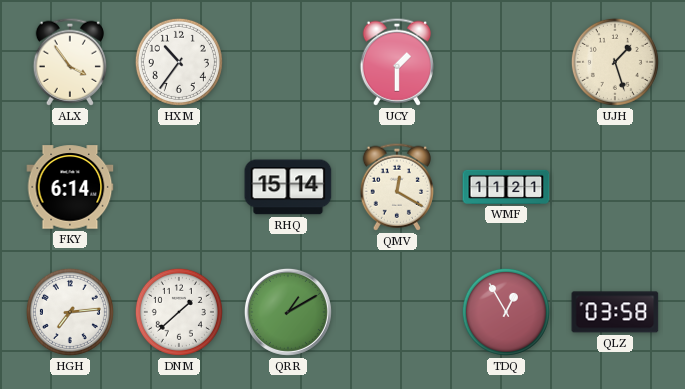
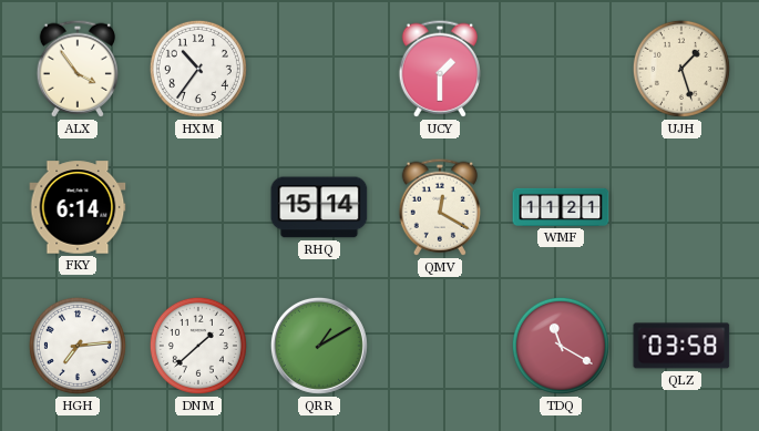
TDQ: 12:55 -> 11:20
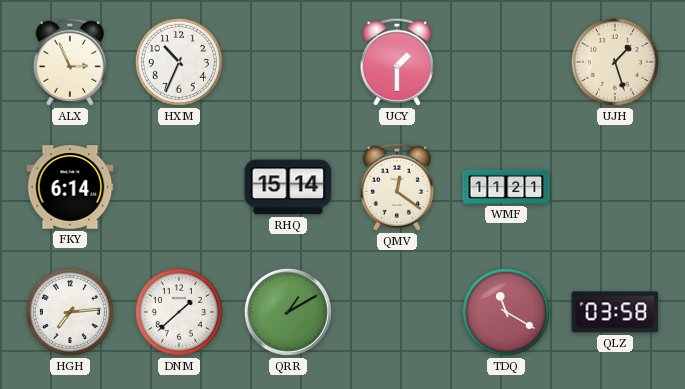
ALX: 3:54 -> 2:56
HXM: 10:36 -> 10:34
QMV: 12:20 -> 12:21
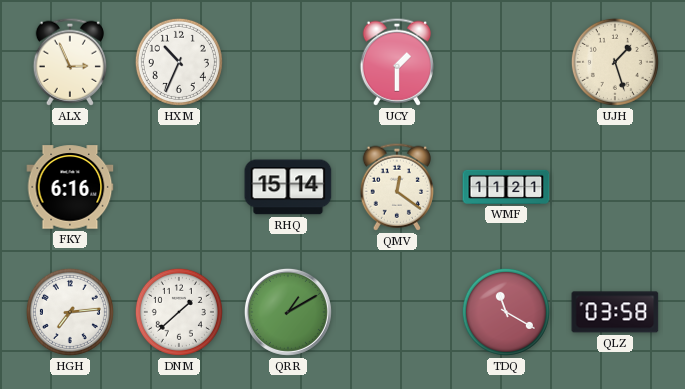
FKY: 6:14 -> 6:16
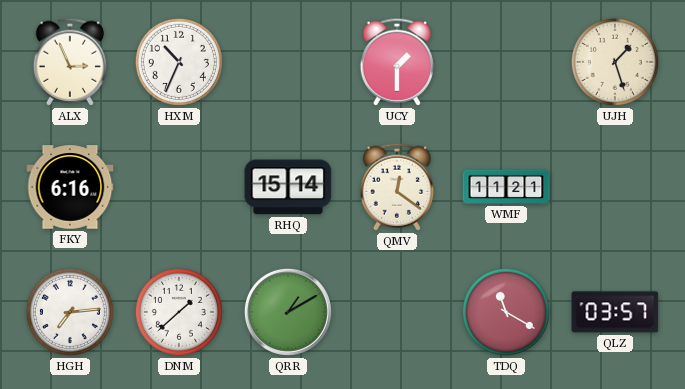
QLZ: 03:58 -> 03:57
